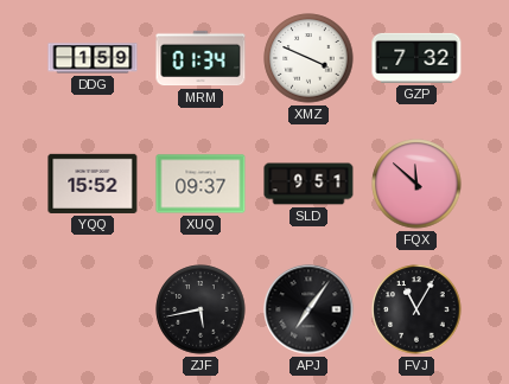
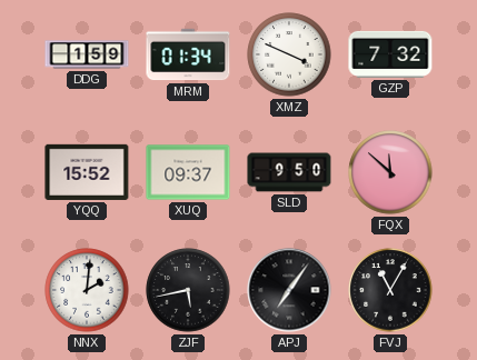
SLD: 9:51 -> 9:50
NNX: none -> 2:01
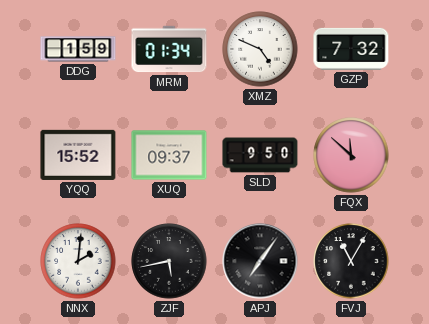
XMZ: 3:49 -> 4:49
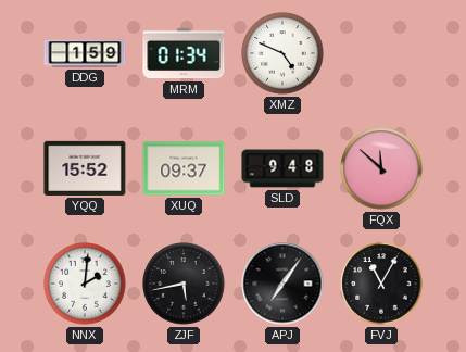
GZP: 7:32 -> none
SLD: 9:50 -> 9:48
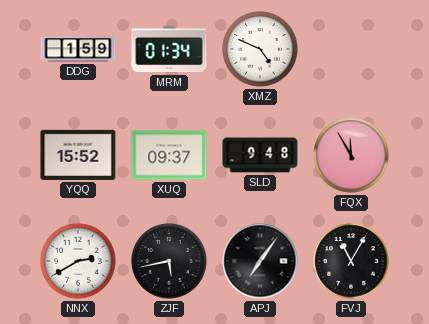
FQX: 11:52 -> 11:55
NNX: 2:01 -> 2:40
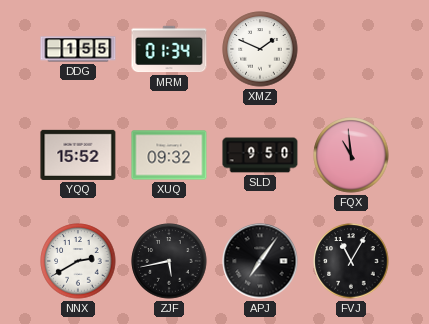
DDG: 1:59 -> 1:55
XMZ: 4:49 -> 1:49
XUQ: 09:37 -> 09:32
SLD: 9:48 -> 9:50
FQX: 11:55 -> 10:59
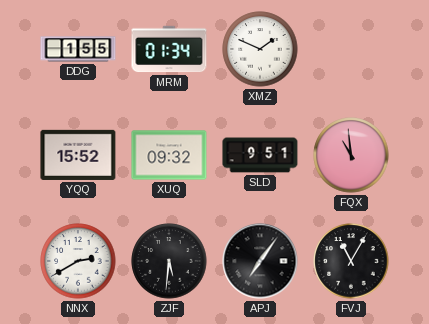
SLD: 9:50 -> 9:51
ZJF: 5:43 -> 5:31
